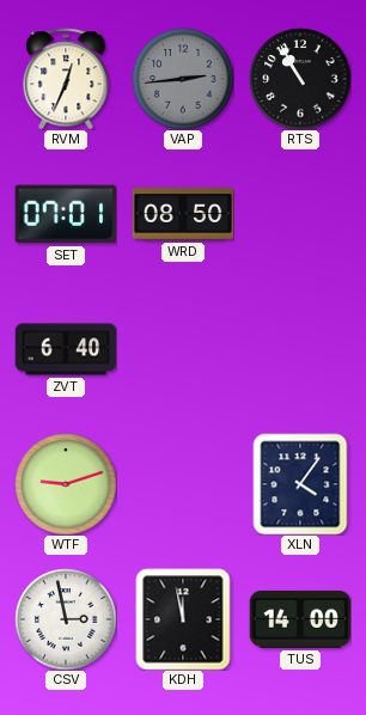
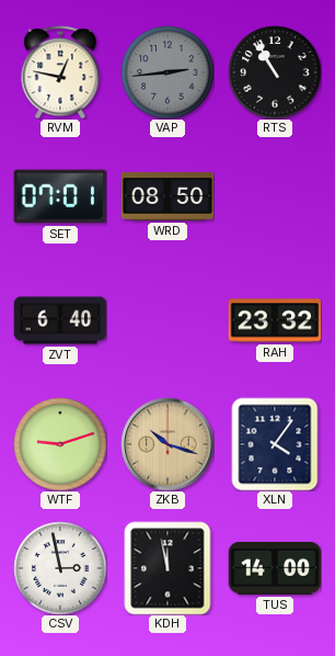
RVM: 12:34 -> 12:47
RAH: none -> 23:32
ZKB: none -> 10:18
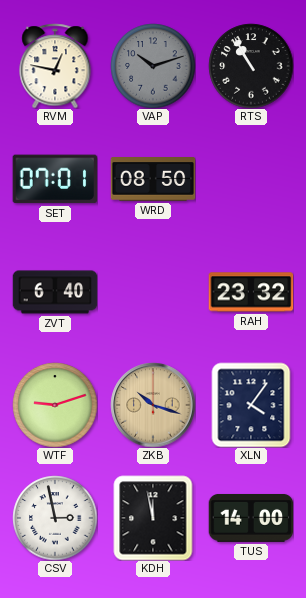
VAP: 2:44 -> 10:12
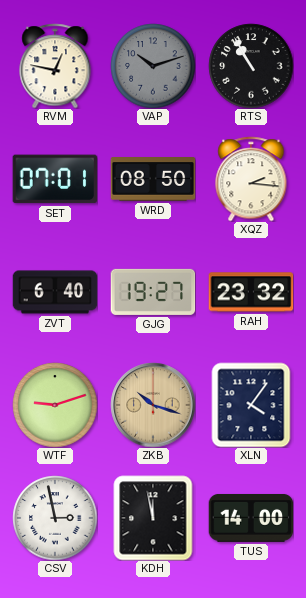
XQZ: none -> 2:16
GJG: none -> 19:27
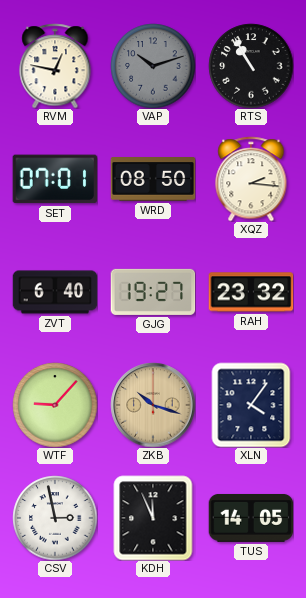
WTF: 9:12 -> 9:07
KDH: 11:58 -> 11:56
TUS: 14:00 -> 14:05
